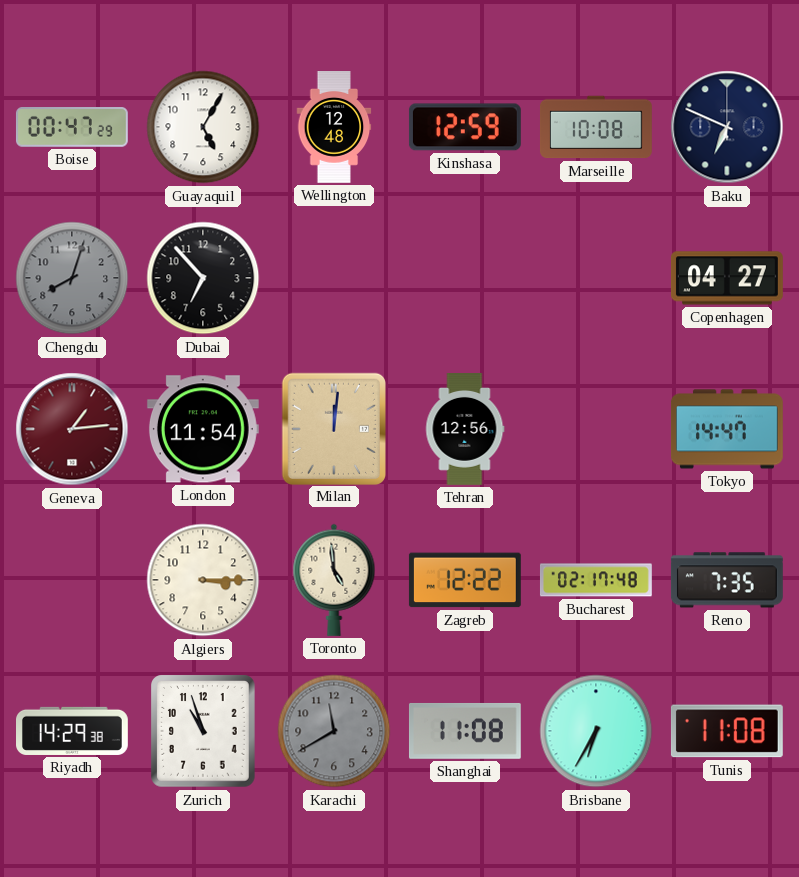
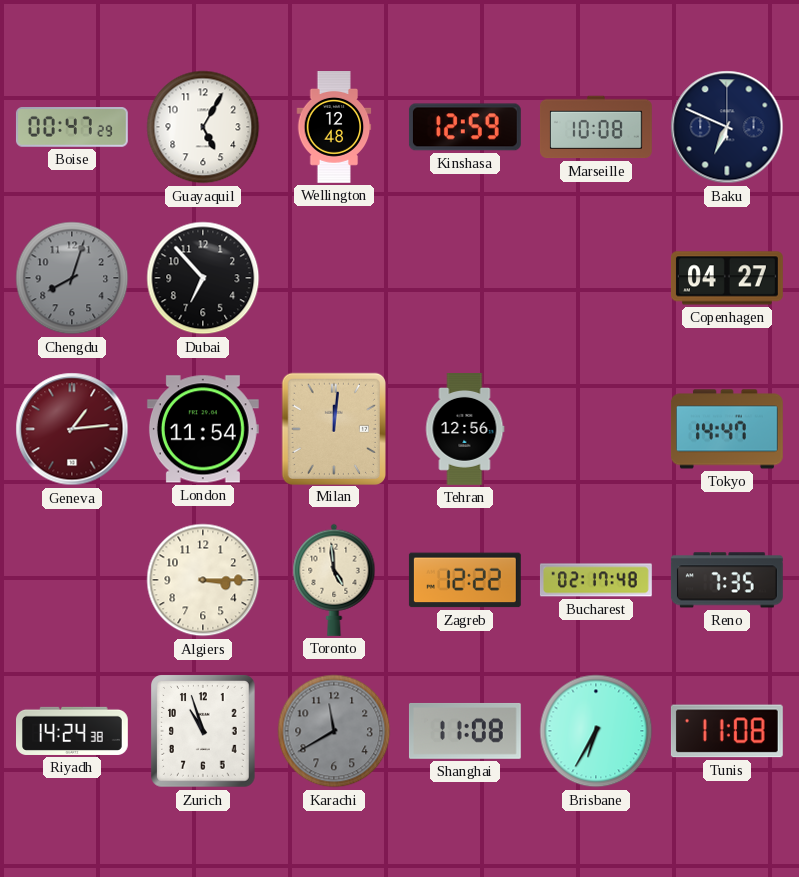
Riyadh: 14:29 -> 14:24
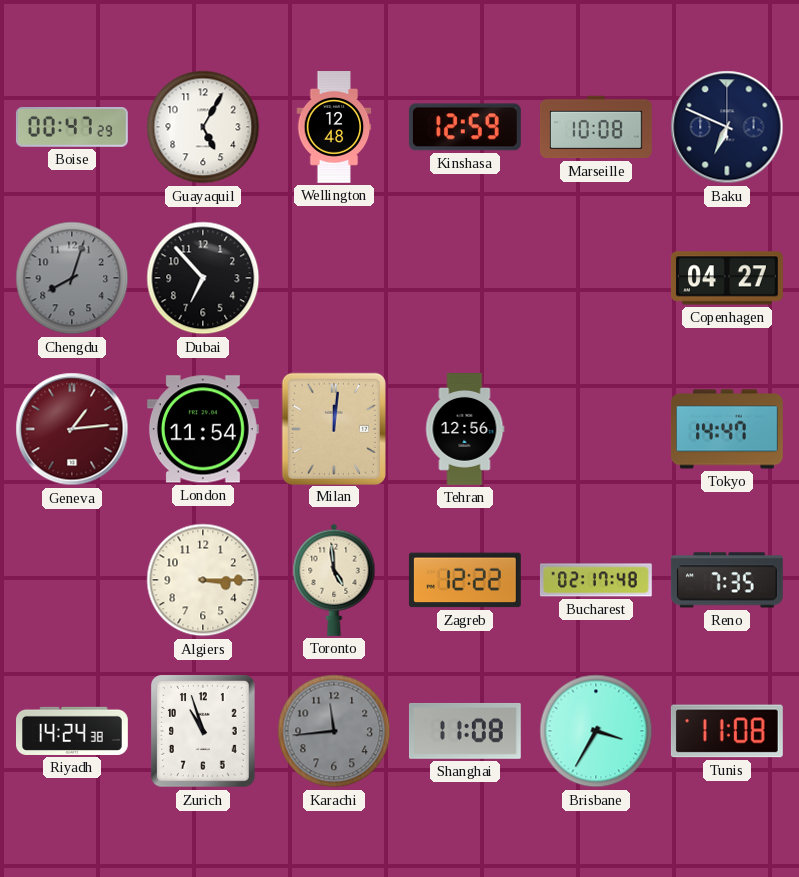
Karachi: 11:40 -> 11:44
Brisbane: 6:35 -> 3:35
